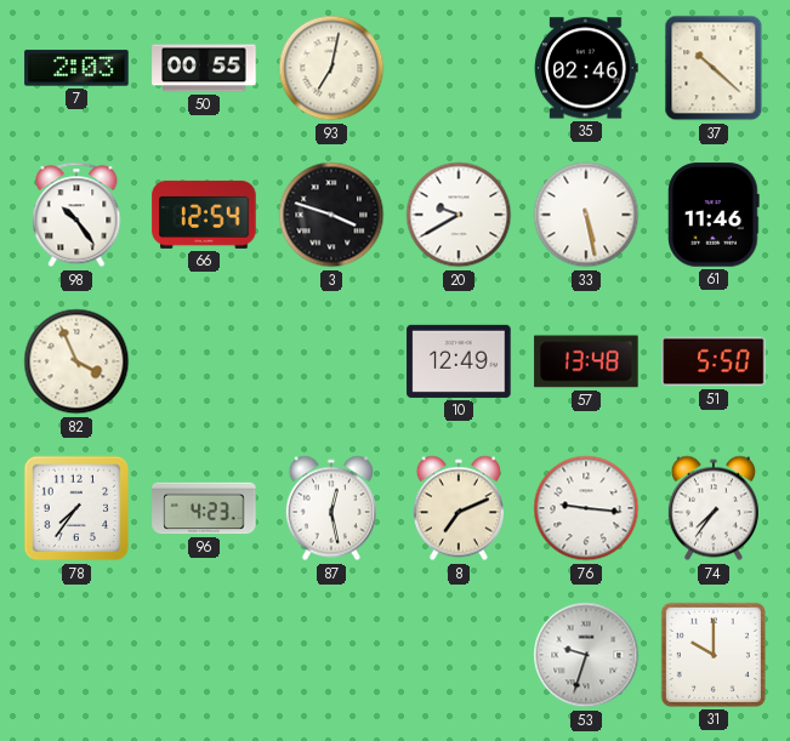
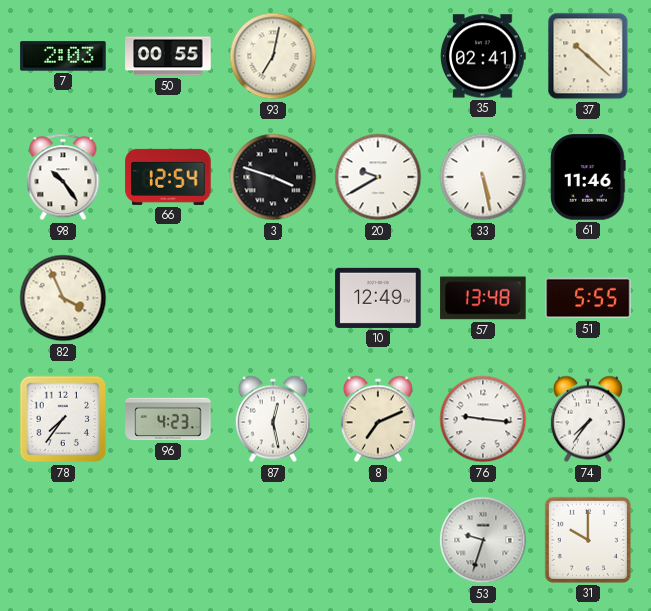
35: 02:46 -> 02:41
51: 5:50 -> 5:55
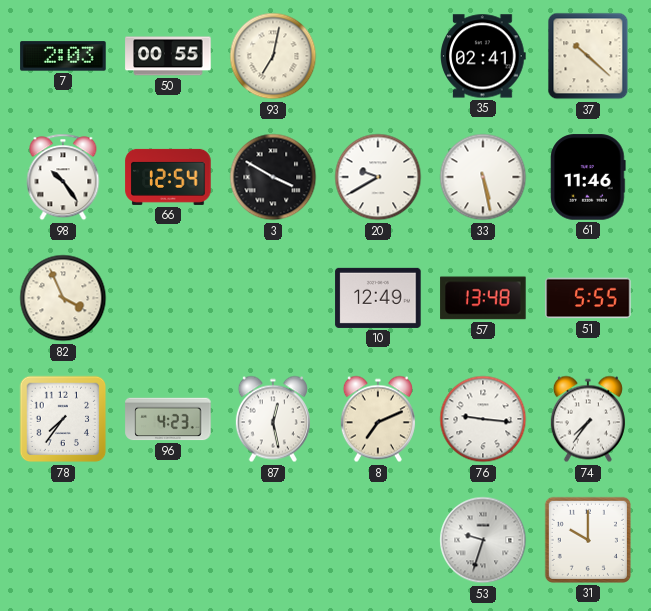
3: 3:48 -> 3:50
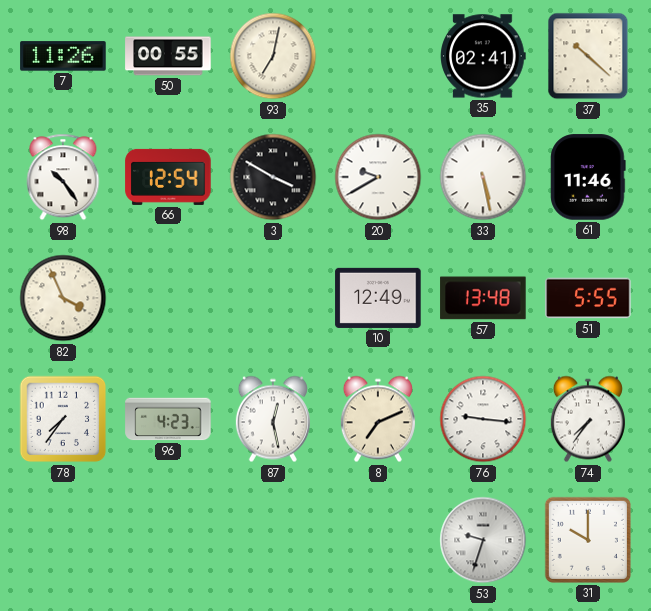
7: 2:03 -> 11:26
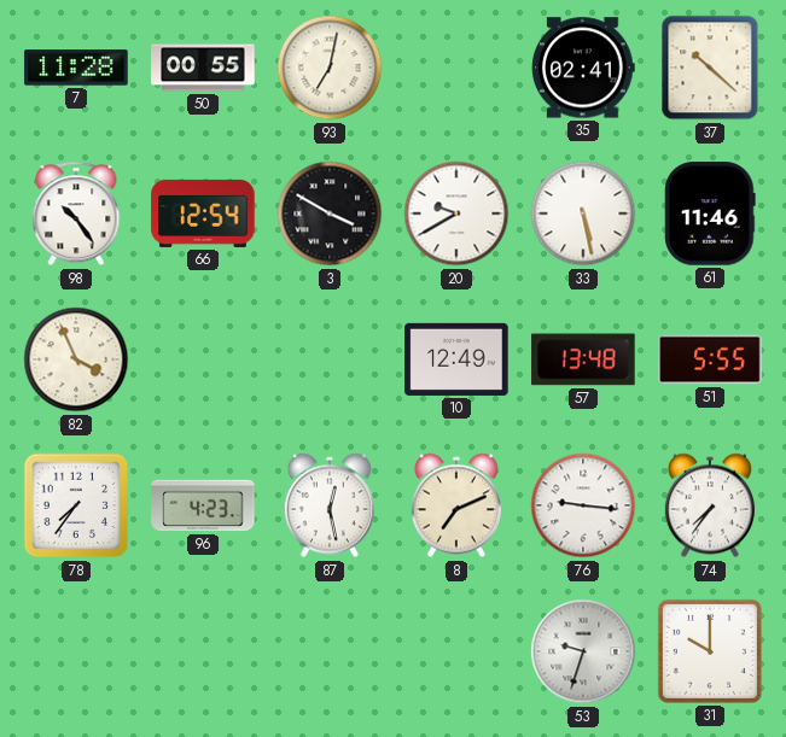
7: 11:26 -> 11:28
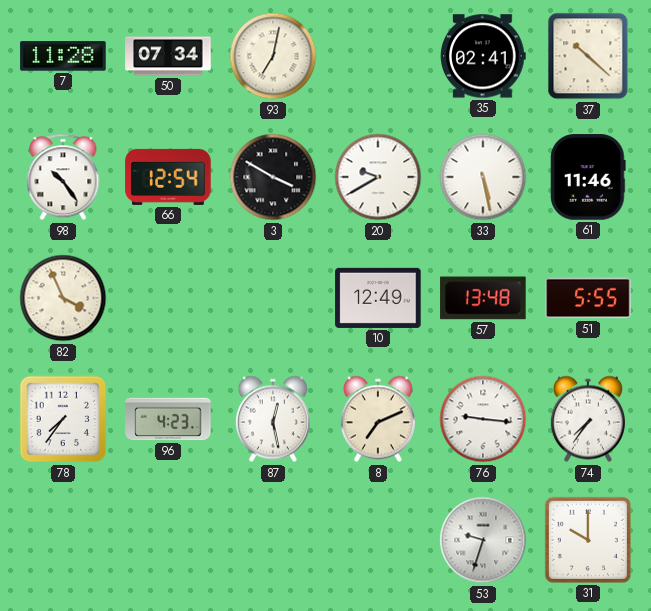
50: 00:55 -> 07:34
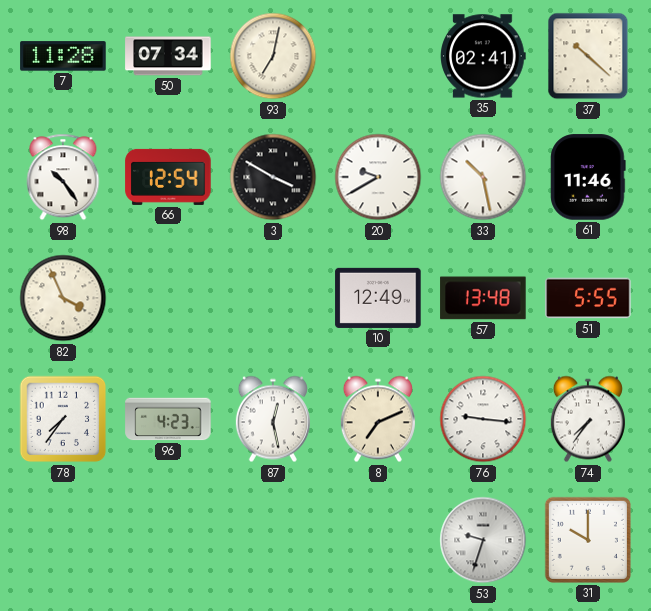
33: 5:28 -> 10:28
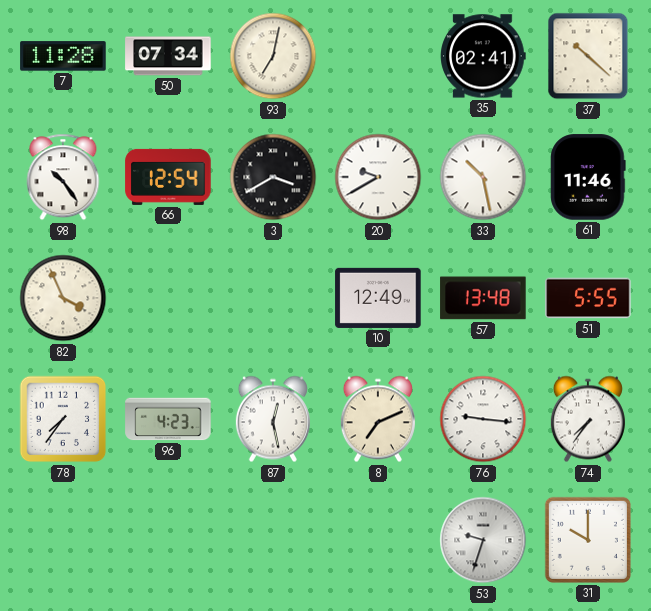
3: 3:50 -> 3:40
